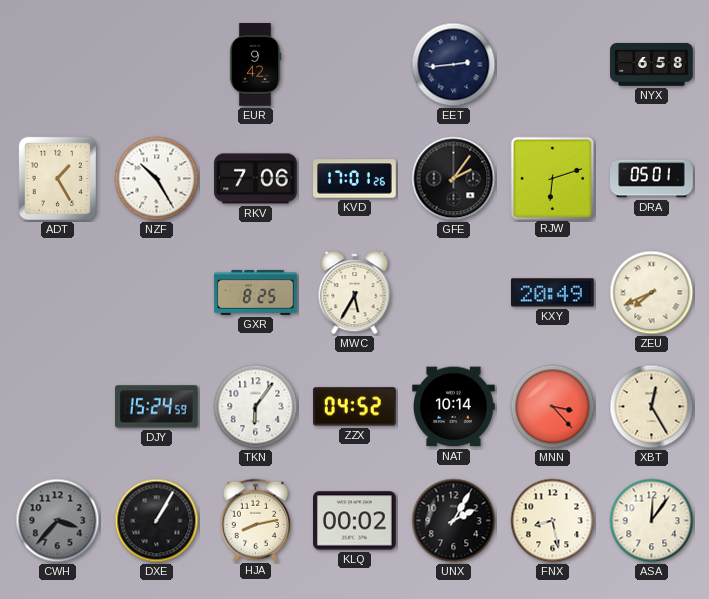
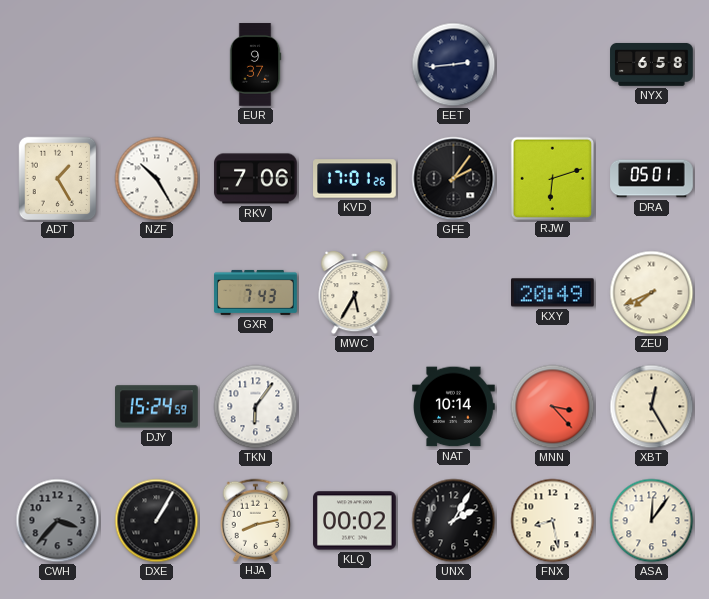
EUR: 9:42 -> 9:37
GXR: 8:25 -> 7:43
ZZX: 04:52 -> none
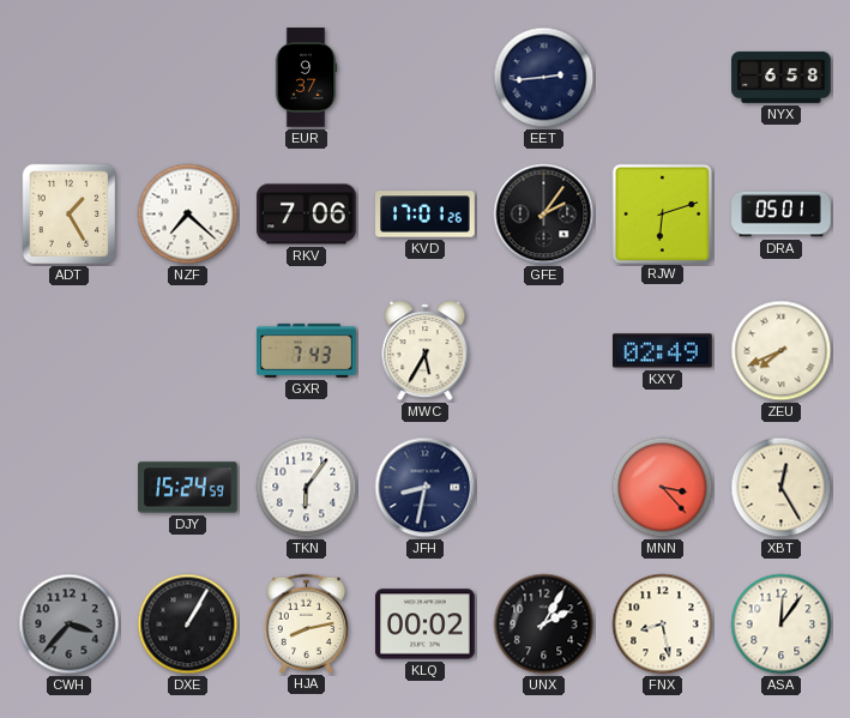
NZF: 10:25 -> 7:22
KXY: 20:49 -> 02:49
JFH: none -> 8:32
NAT: 10:14 -> none
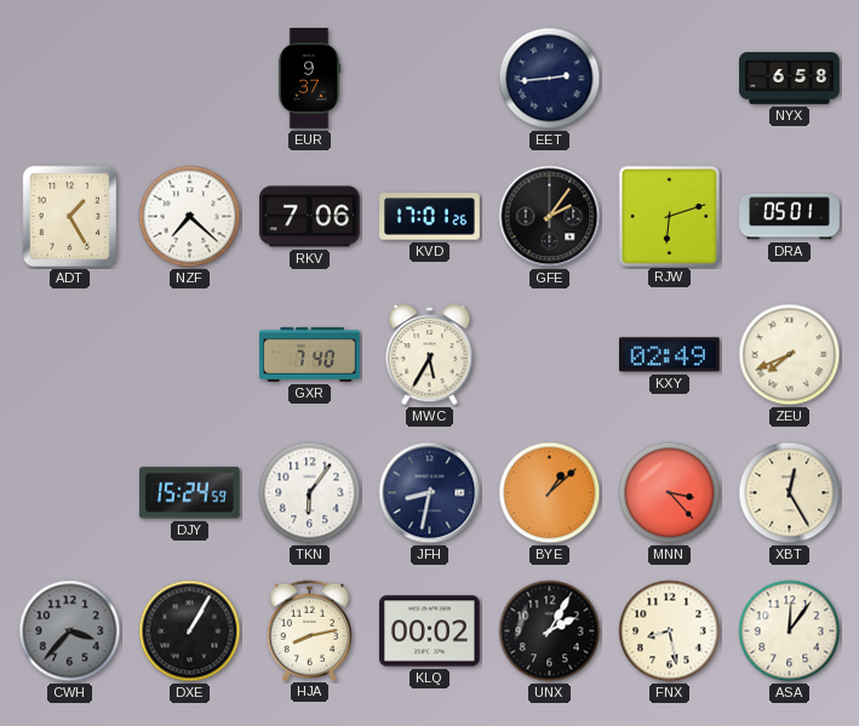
GXR: 7:43 -> 7:40
BYE: none -> 1:08
